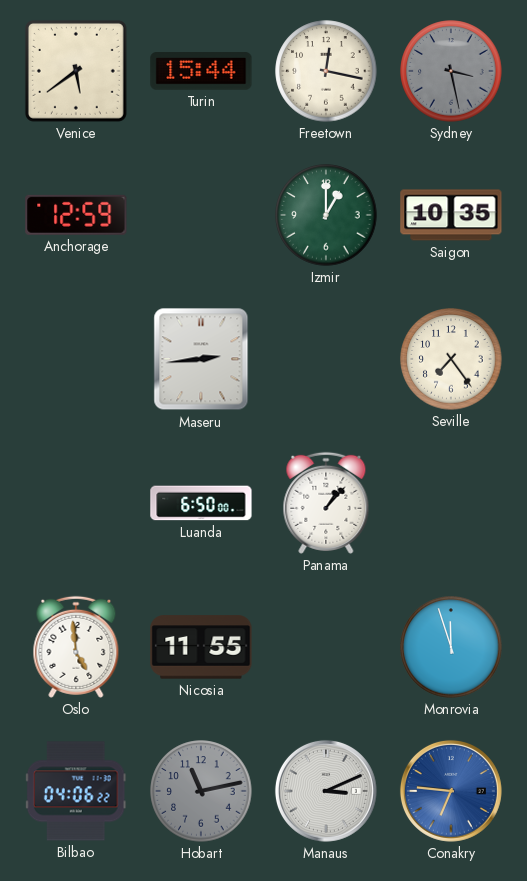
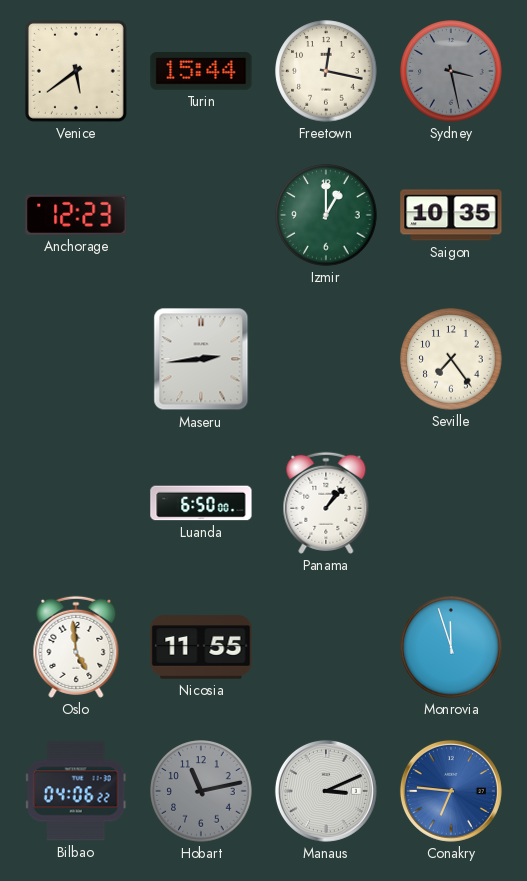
Anchorage: 12:59 -> 12:23
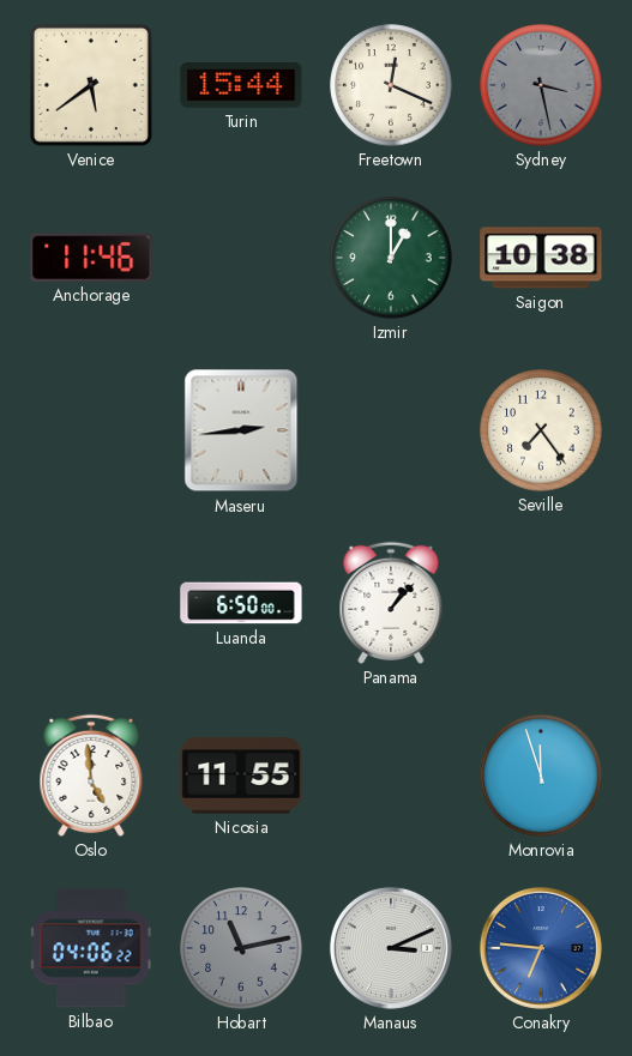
Freetown: 12:17 -> 12:19
Anchorage: 12:23 -> 11:46
Saigon: 10:35 -> 10:38
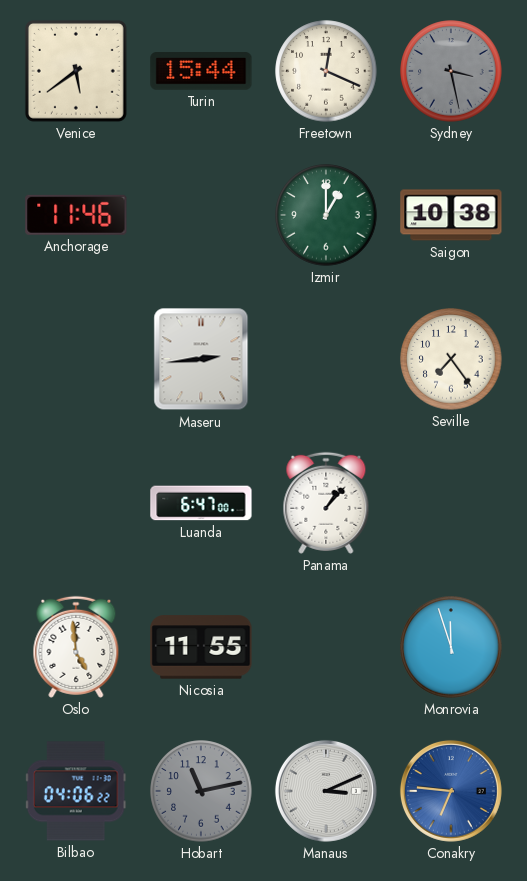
Luanda: 6:50 -> 6:47
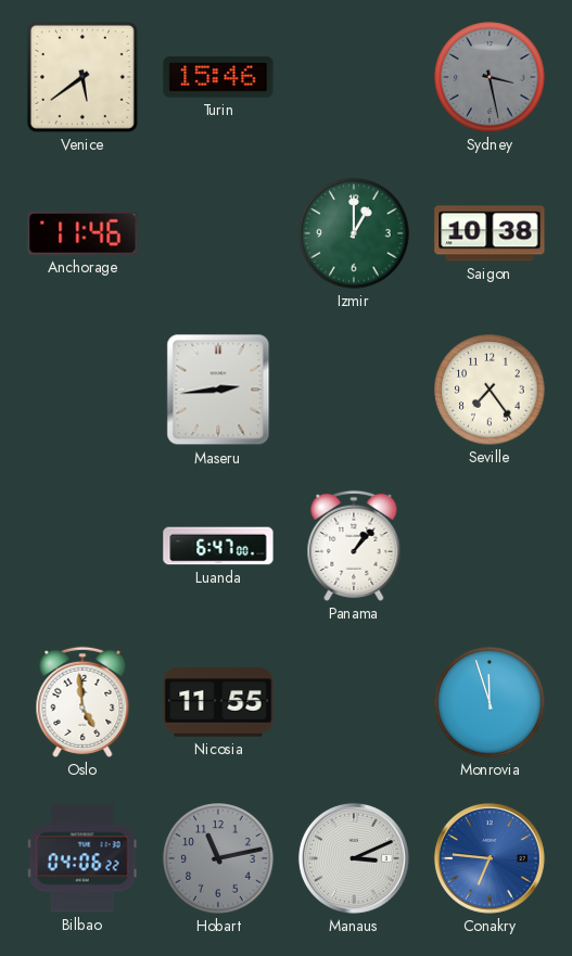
Turin: 15:44 -> 15:46
Freetown: 12:19 -> none
